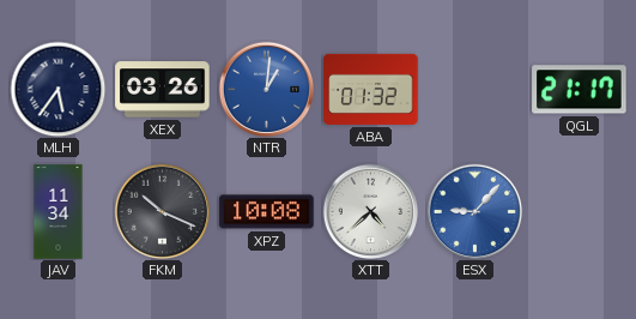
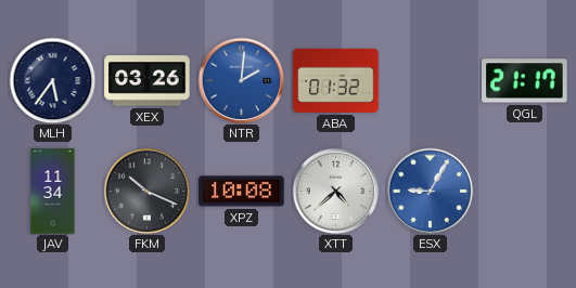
NTR: 1:01 -> 2:01
ESX: 9:07 -> 9:05
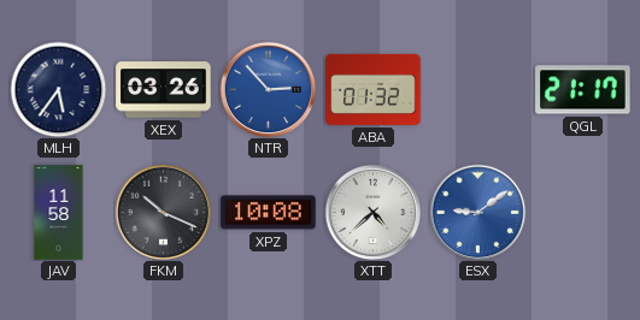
NTR: 2:01 -> 2:53
JAV: 11:34 -> 11:58
ESX: 9:05 -> 9:09
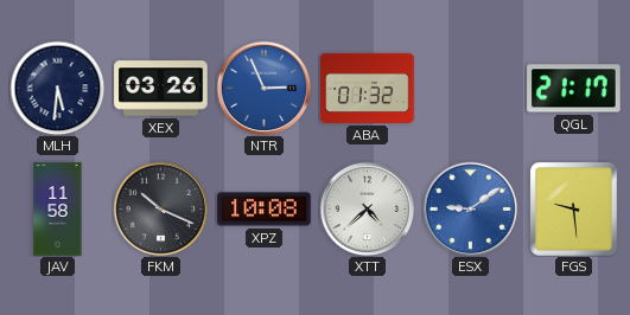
MLH: 5:36 -> 5:31
NTR: 2:53 -> 2:56
FGS: none -> 9:29
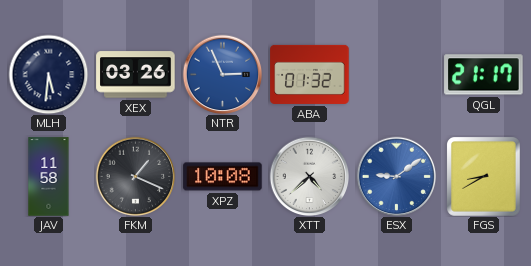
FKM: 10:19 -> 1:19
FGS: 9:29 -> 8:40
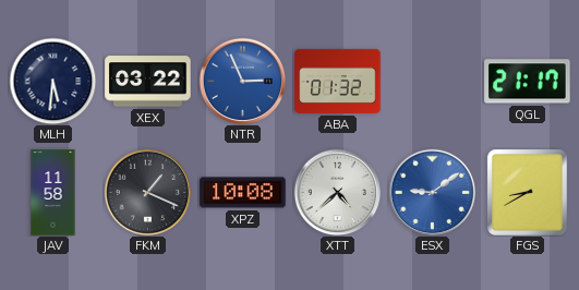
XEX: 03:26 -> 03:22
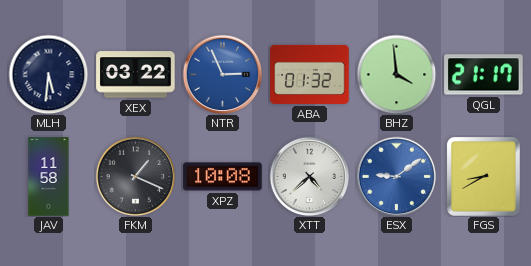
BHZ: none -> 3:59
